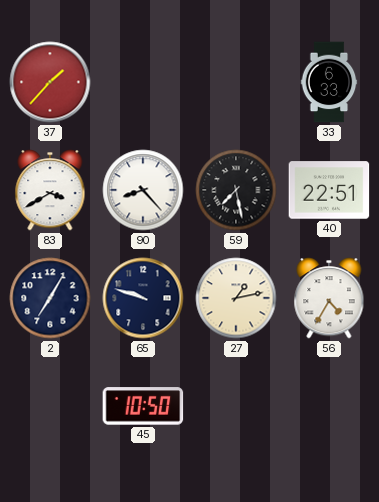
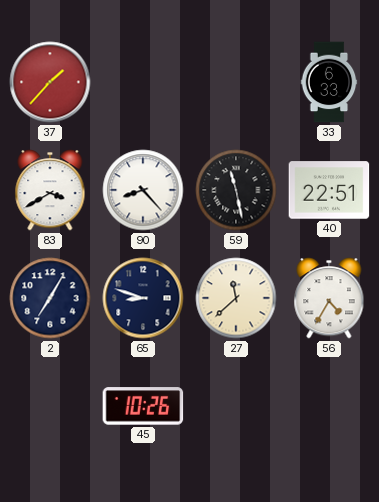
59: 7:28 -> 11:28
65: 9:48 -> 8:48
27: 1:13 -> 11:38
45: 10:50 -> 10:26
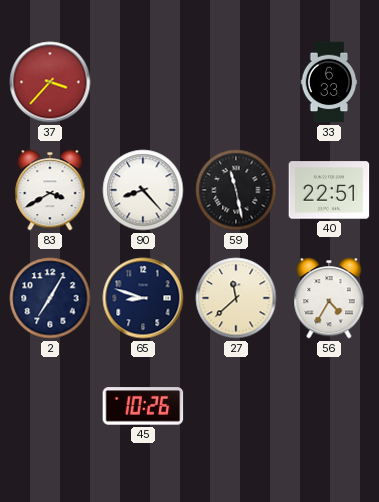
37: 1:37 -> 3:37
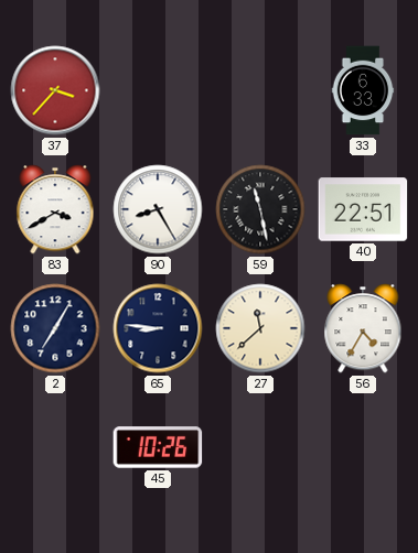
90: 8:23 -> 8:25
65: 8:48 -> 8:46
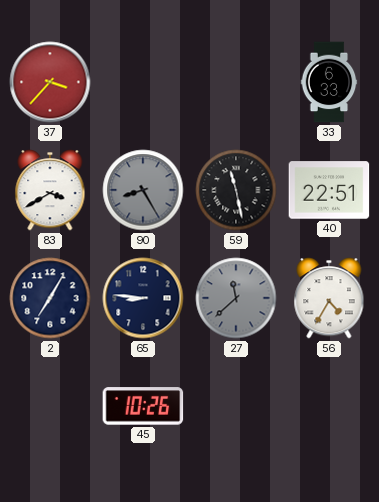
90 dial: white -> grey
27 dial: cream -> grey
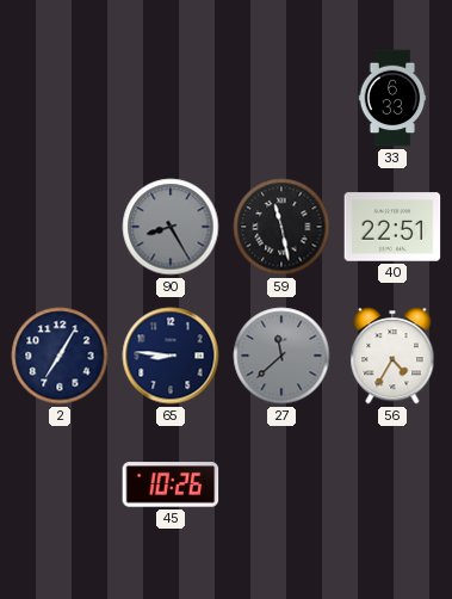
37: 3:37 -> none
83: 3:40 -> none
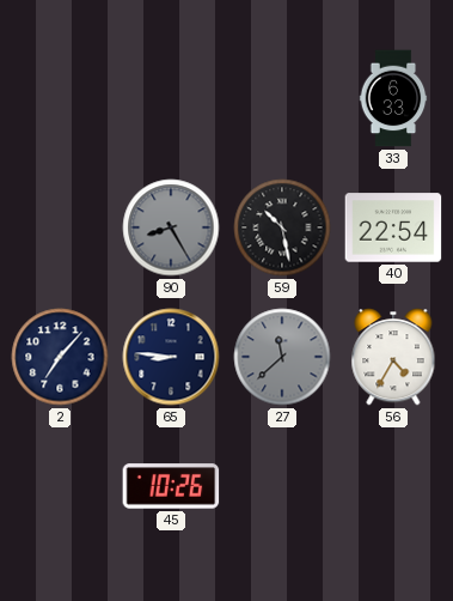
59: 11:28 -> 10:28
40: 22:51 -> 22:54
2: 7:05 -> 7:07
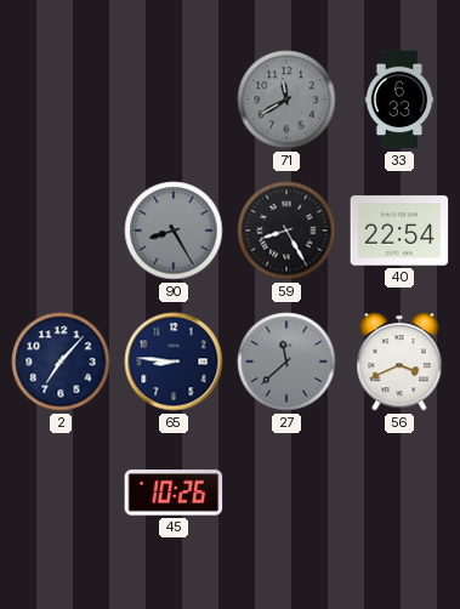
71: none -> 11:40
59: 10:28 -> 8:25
56: 4:35 -> 3:41
